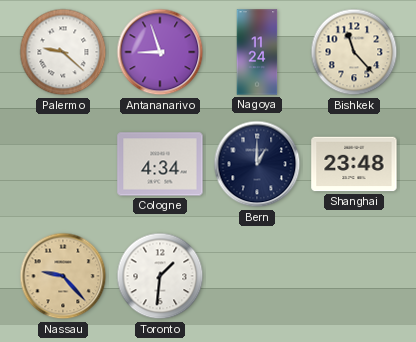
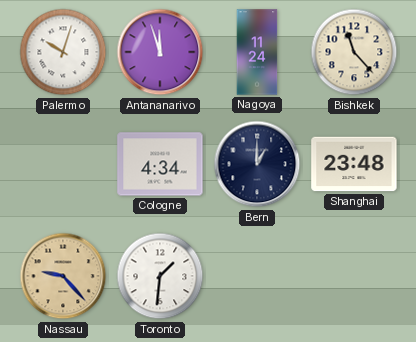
Palermo: 9:22 -> 10:03
Antananarivo: 8:57 -> 11:57
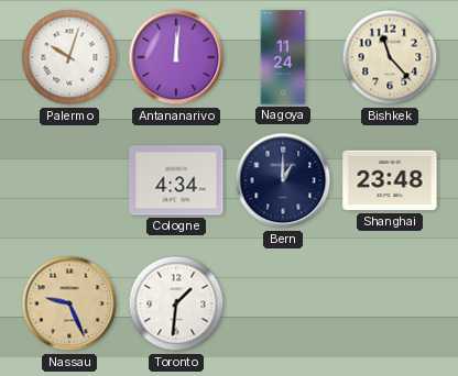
Antananarivo: 11:57 -> 12:01
Nassau: 9:23 -> 9:26
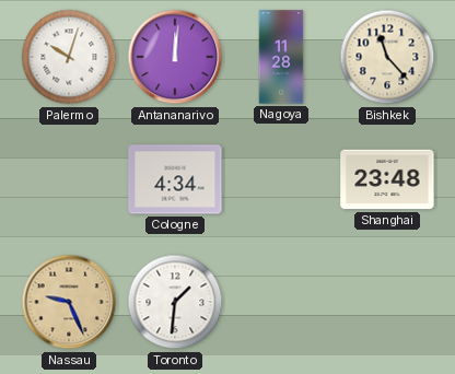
Nagoya: 11:24 -> 11:28
Bern: 1:00 -> none
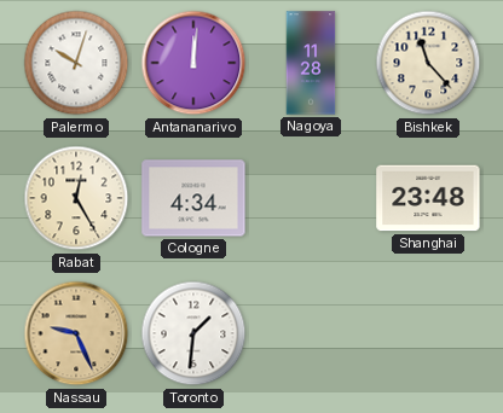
Rabat: none -> 12:25
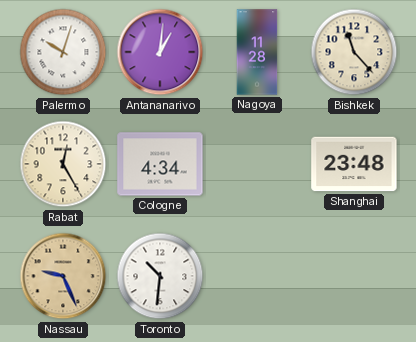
Antananarivo: 12:01 -> 1:01
Toronto: 1:31 -> 10:31
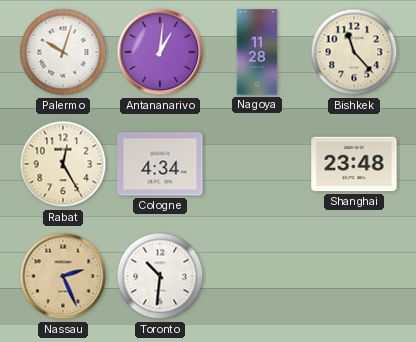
Nassau: 9:26 -> 2:26
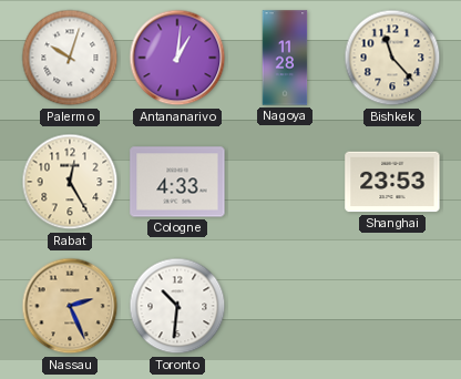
Cologne: 4:34 -> 4:33
Shanghai: 23:48 -> 23:53
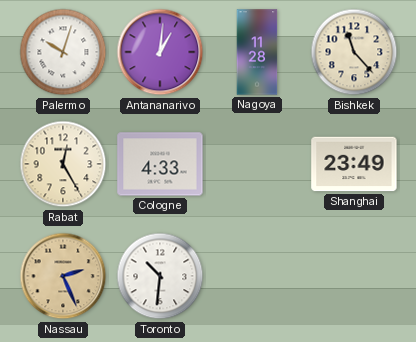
Shanghai: 23:53 -> 23:49
